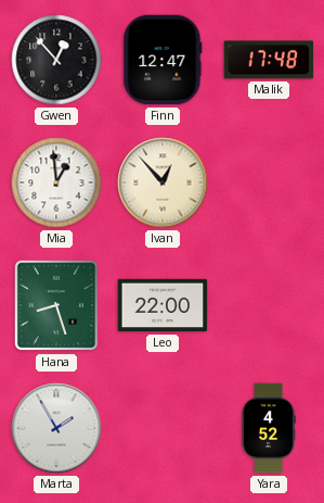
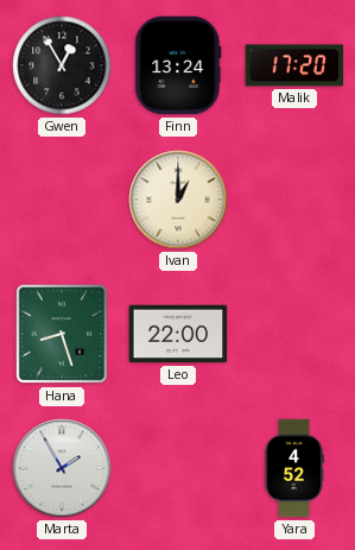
Gwen: 12:53 -> 12:55
Finn: 12:47 -> 13:24
Malik: 17:48 -> 17:20
Mia: 12:59 -> none
Ivan: 12:53 -> 1:00
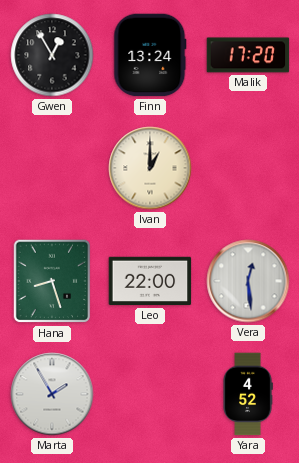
Vera: none -> 12:29
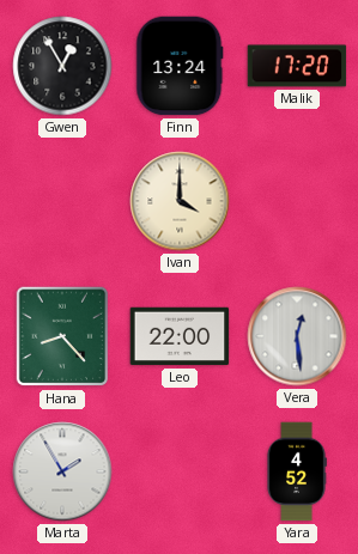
Ivan: 1:00 -> 4:00
Hana: 8:27 -> 8:23
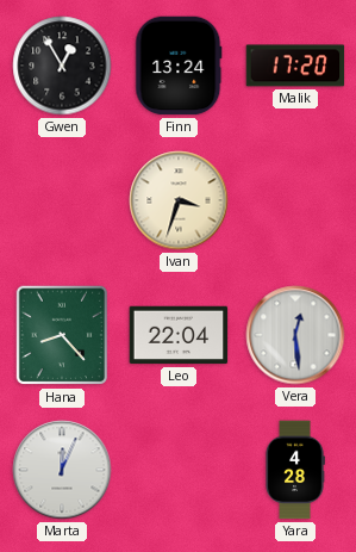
Ivan: 4:00 -> 3:33
Leo: 22:00 -> 22:04
Marta: 1:55 -> 12:04
Yara: 4:52 -> 4:28
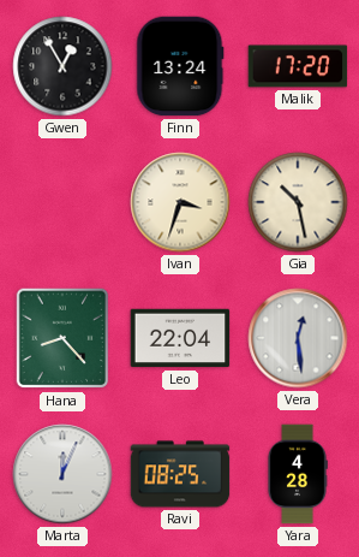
Gia: none -> 10:28
Ravi: none -> 08:25
